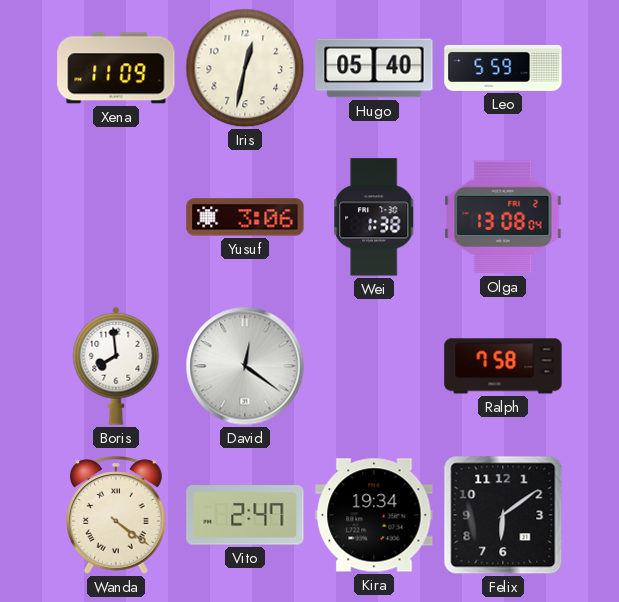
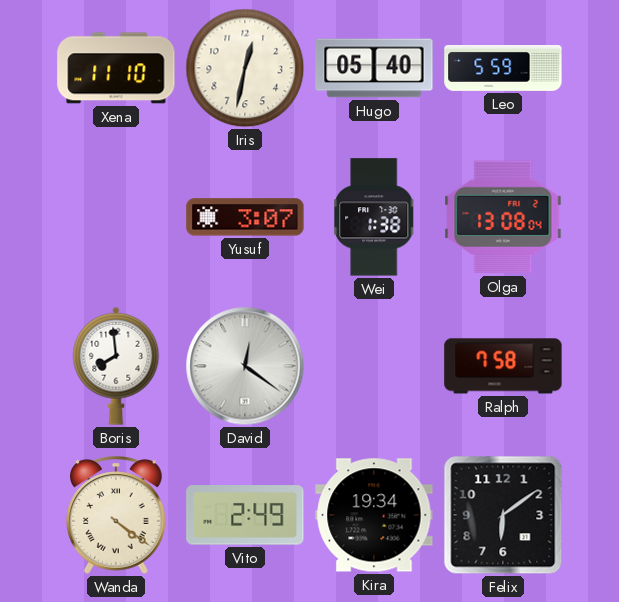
Xena: 11:09 -> 11:10
Yusuf: 3:06 -> 3:07
Vito: 2:47 -> 2:49
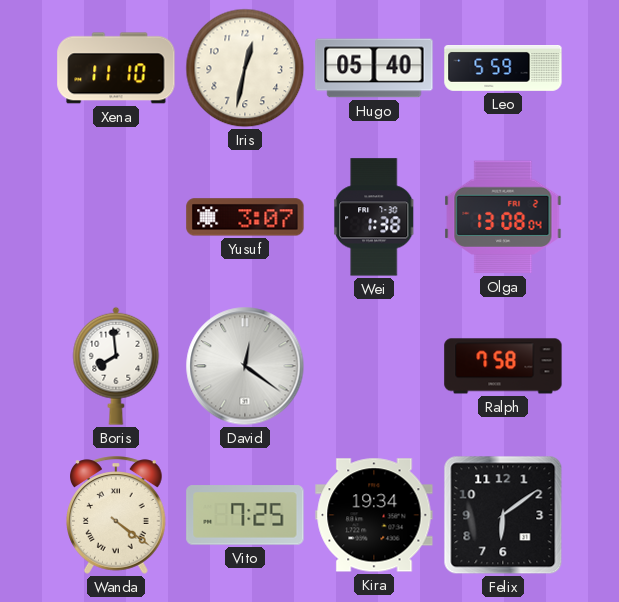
Vito: 2:49 -> 7:25
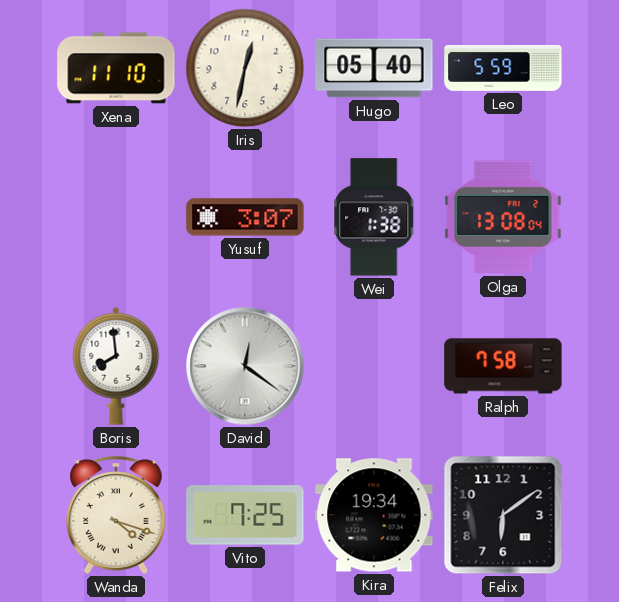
Wanda: 4:21 -> 4:18
